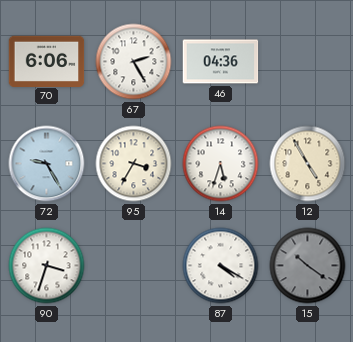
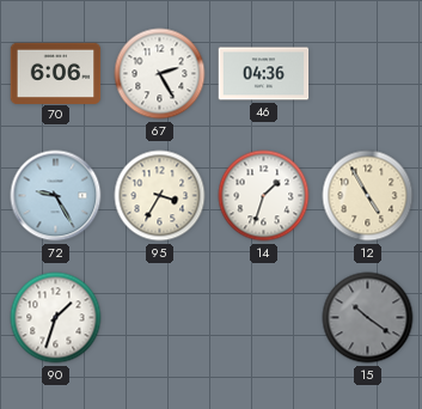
14: 5:33 -> 1:33
90: 3:33 -> 1:33
87: 4:20 -> none
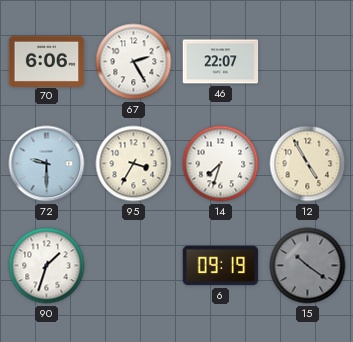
46: 04:36 -> 22:07
72: 9:25 -> 9:30
14: 1:33 -> 7:33
6: none -> 09:19
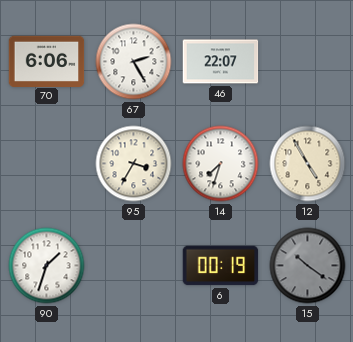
72: 9:30 -> none
6: 09:19 -> 00:19
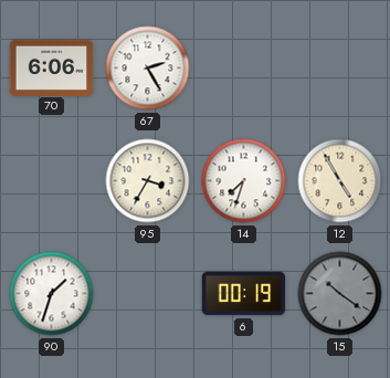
46: 22:07 -> none
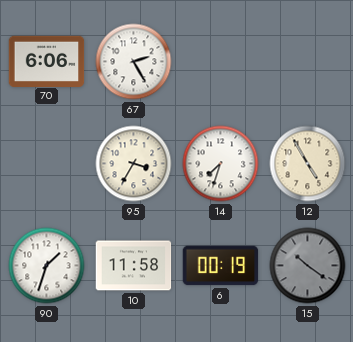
10: none -> 11:58
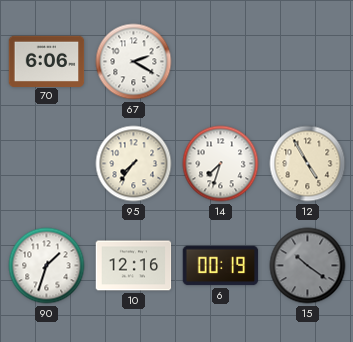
67: 2:25 -> 2:20
95: 3:35 -> 7:36
10: 11:58 -> 12:16
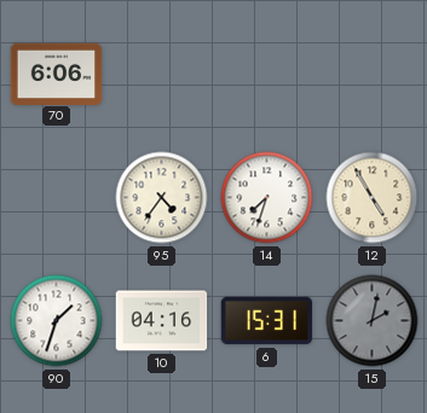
67: 2:20 -> none
95: 7:36 -> 4:36
10: 12:16 -> 04:16
6: 00:19 -> 15:31
15: 10:21 -> 2:02
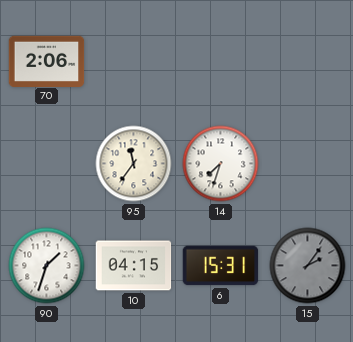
70: 6:06 -> 2:06
95: 4:36 -> 11:36
12: 4:55 -> none
10: 04:16 -> 04:15
15: 2:02 -> 2:06
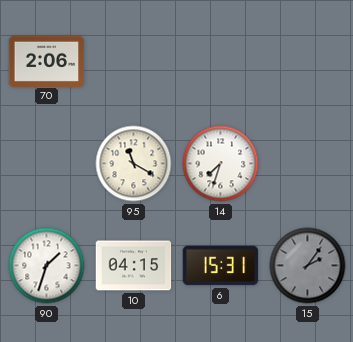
95: 11:36 -> 11:20
